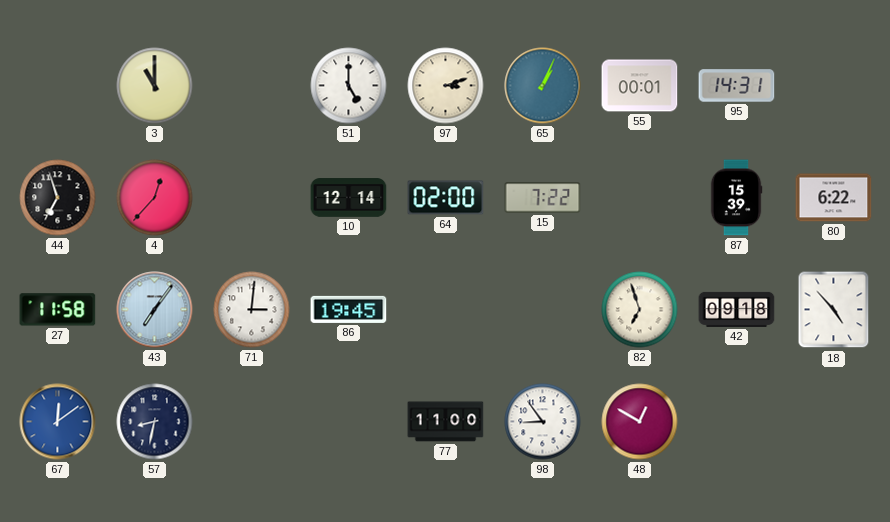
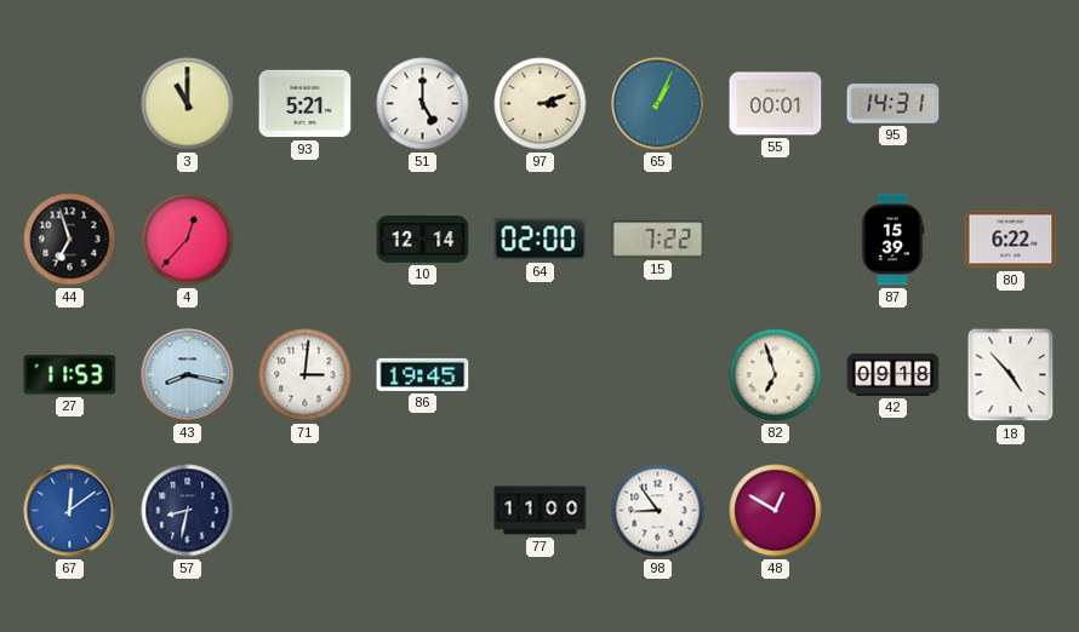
93: none -> 5:21
27: 11:58 -> 11:53
43: 7:06 -> 8:17
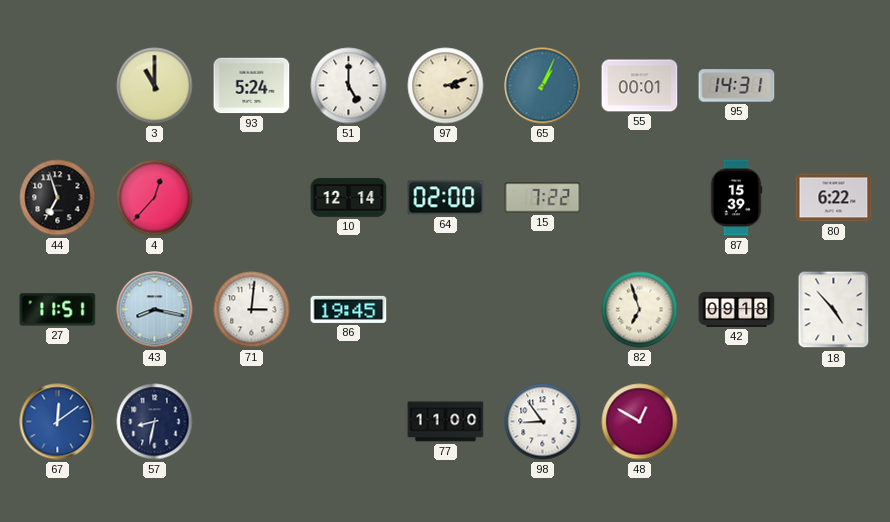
93: 5:21 -> 5:24
27: 11:53 -> 11:51
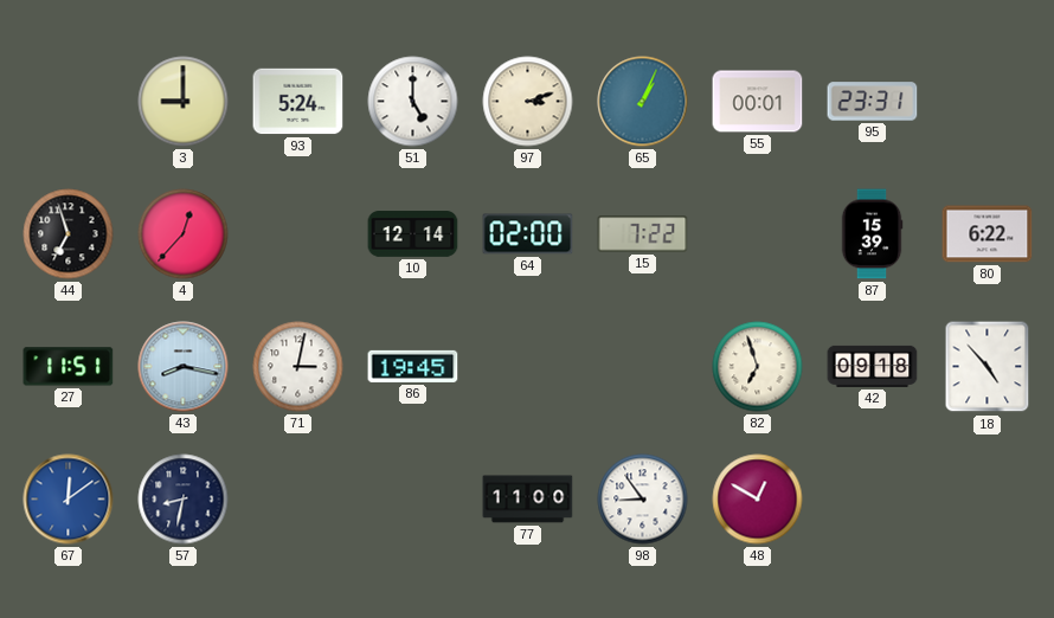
3: 11:00 -> 9:00
95: 14:31 -> 23:31
71: 3:01 -> 3:02
